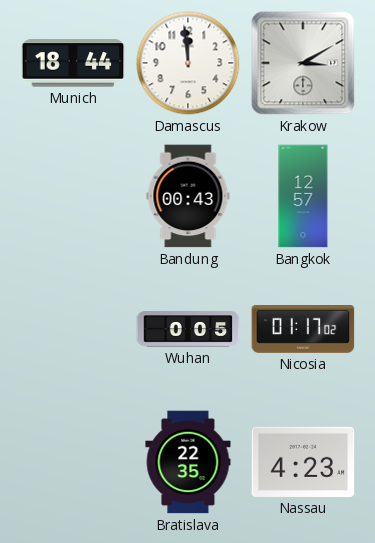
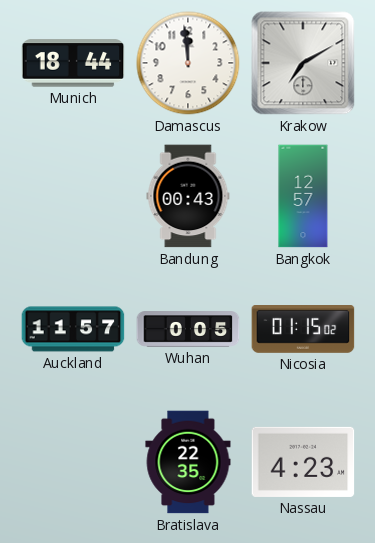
Krakow: 3:10 -> 7:10
Auckland: none -> 11:57
Nicosia: 01:17 -> 01:15
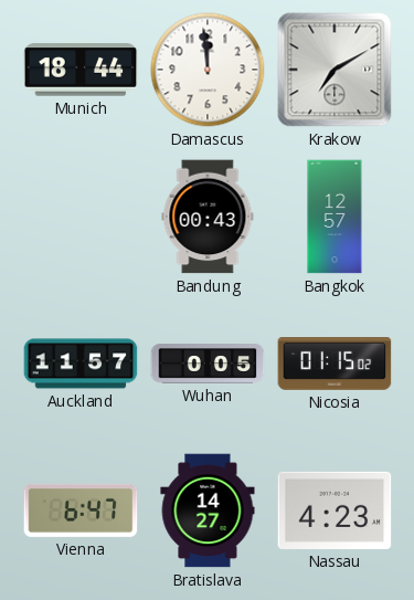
Vienna: none -> 6:47
Bratislava: 22:35 -> 14:27
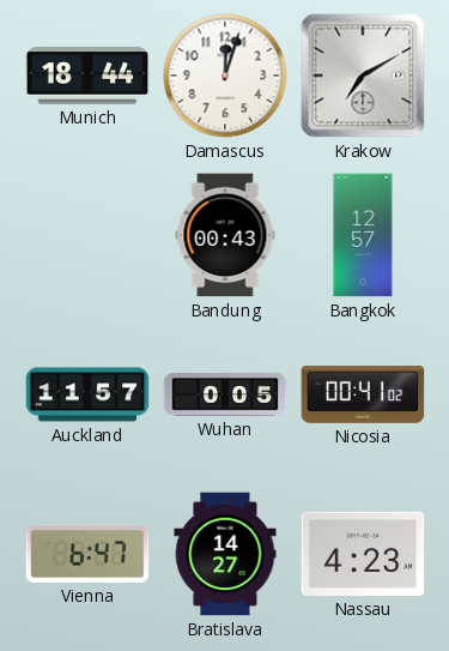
Damascus: 11:59 -> 12:03
Nicosia: 01:15 -> 00:41
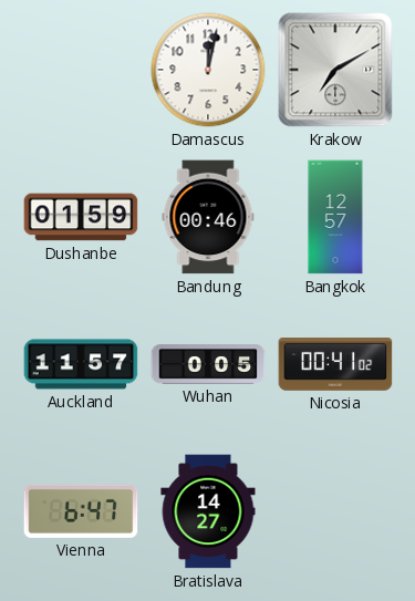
Munich: 18:44 -> none
Damascus: 12:03 -> 12:02
Dushanbe: none -> 01:59
Bandung: 00:43 -> 00:46
Nassau: 4:23 -> none
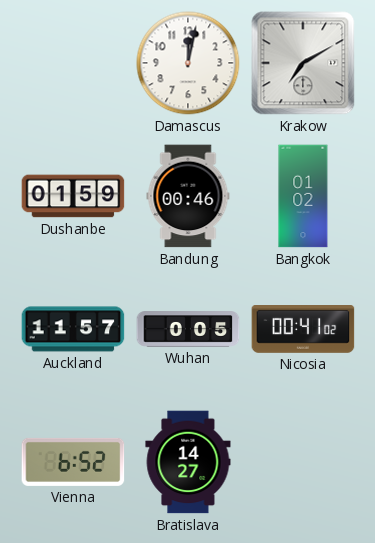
Bangkok: 12:57 -> 01:02
Vienna: 6:47 -> 6:52
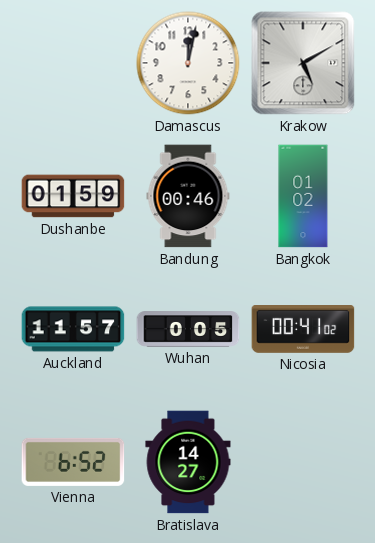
Krakow: 7:10 -> 5:10
